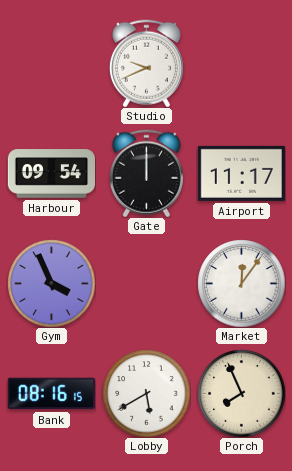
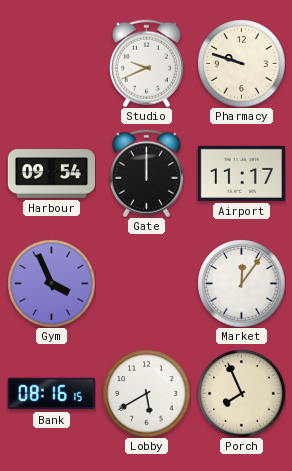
Pharmacy: none -> 9:48
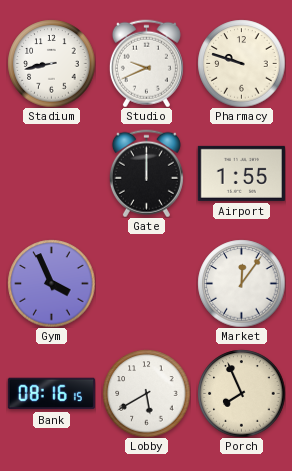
Stadium: none -> 8:43
Harbour: 09:54 -> none
Airport: 11:17 -> 1:55
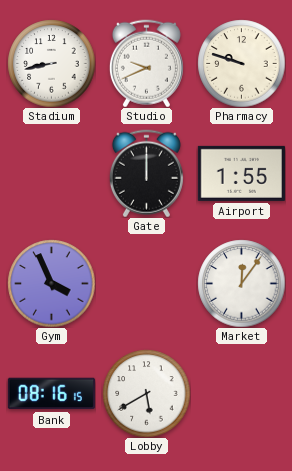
Porch: 7:56 -> none
